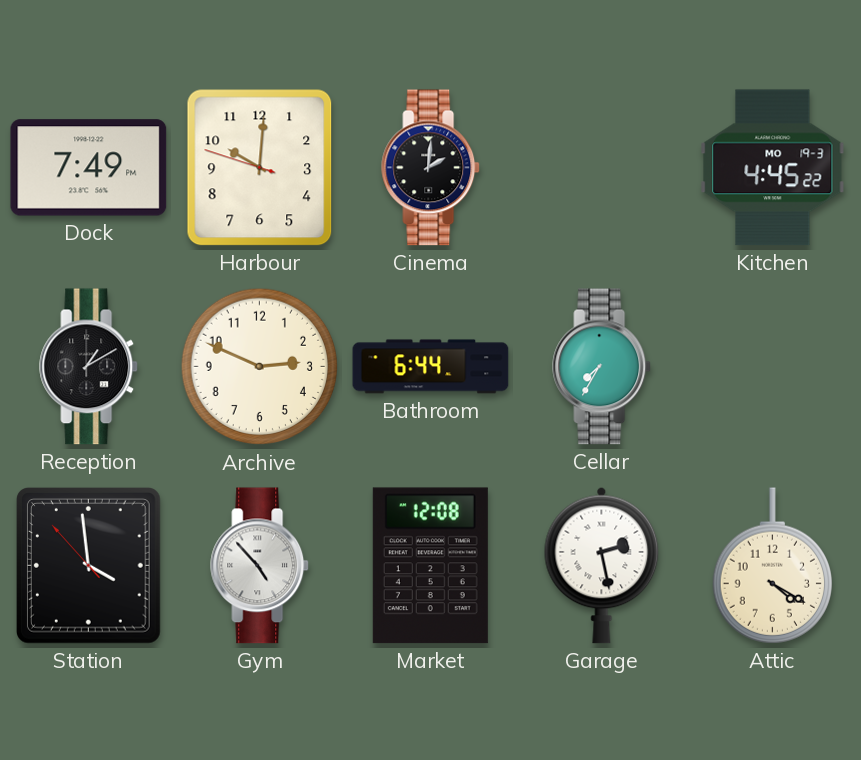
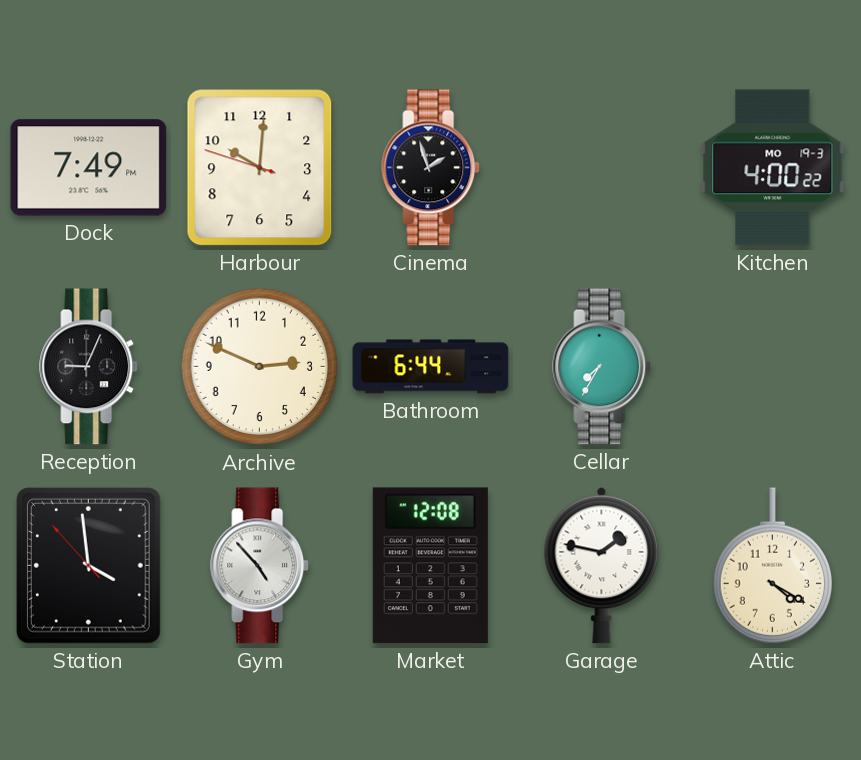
Cinema: 2:01 -> 1:57
Kitchen: 4:45 -> 4:00
Reception: 1:10 -> 9:04
Garage: 2:28 -> 1:47
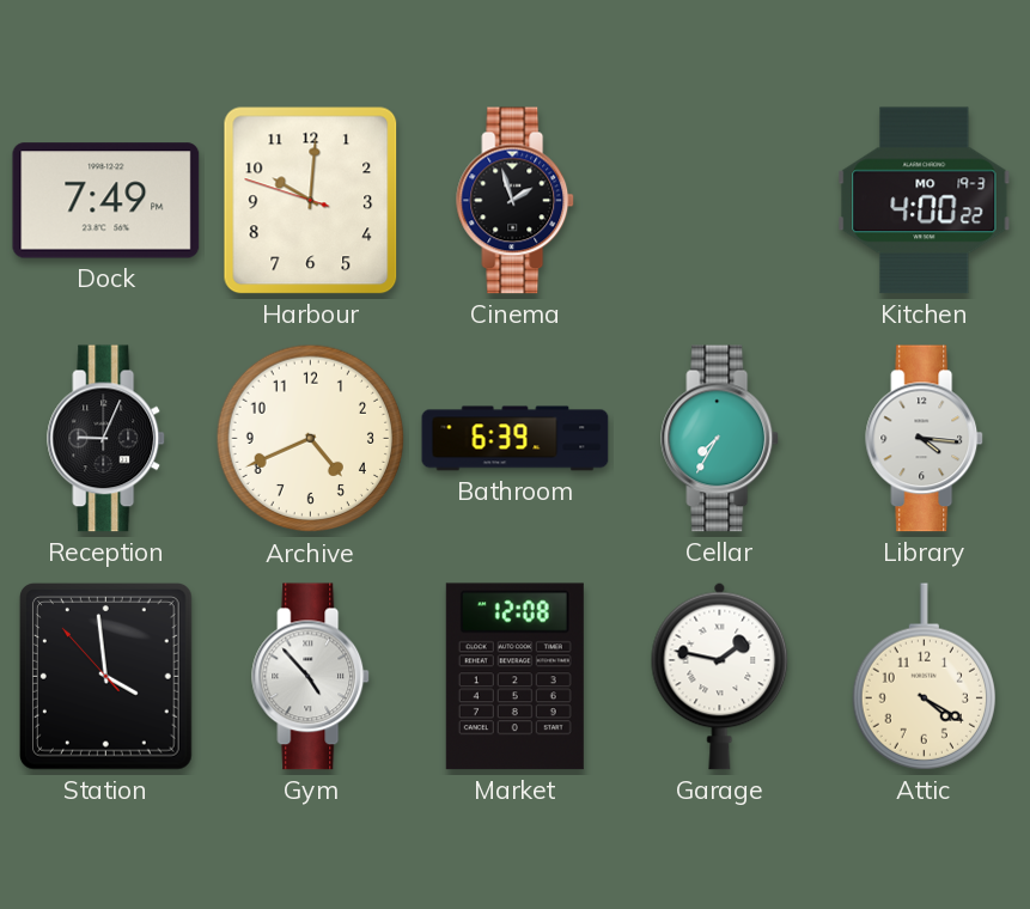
Archive: 2:49 -> 4:41
Bathroom: 6:44 -> 6:39
Library: none -> 4:16
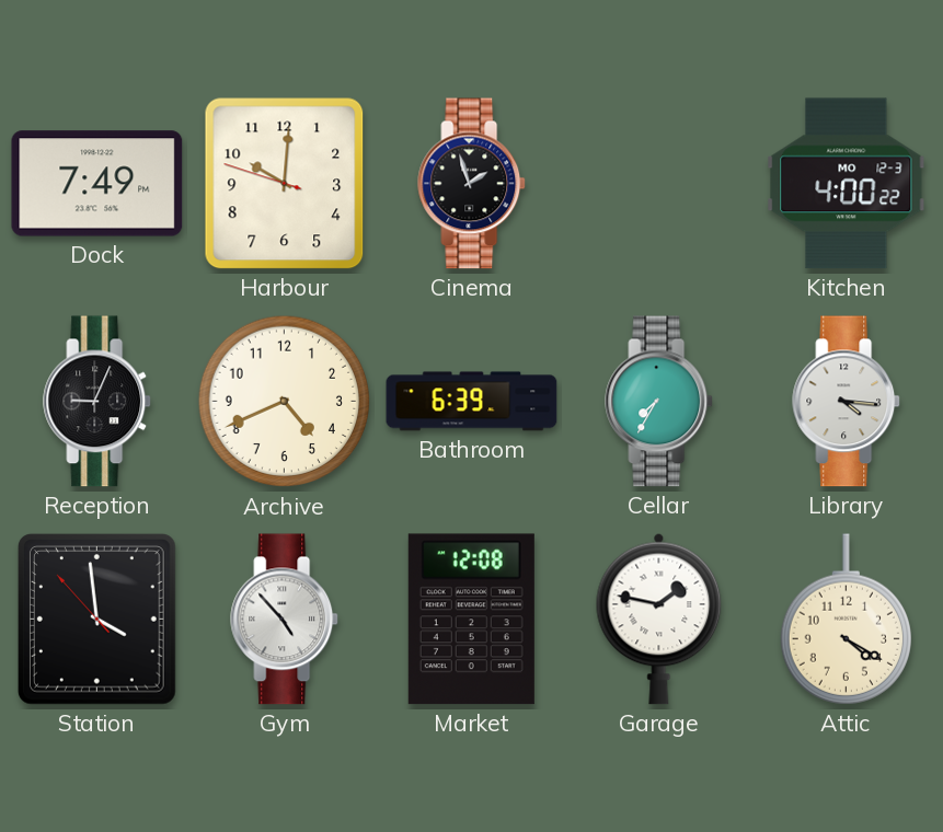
Kitchen date: MO 19-3 -> MO 12-3
